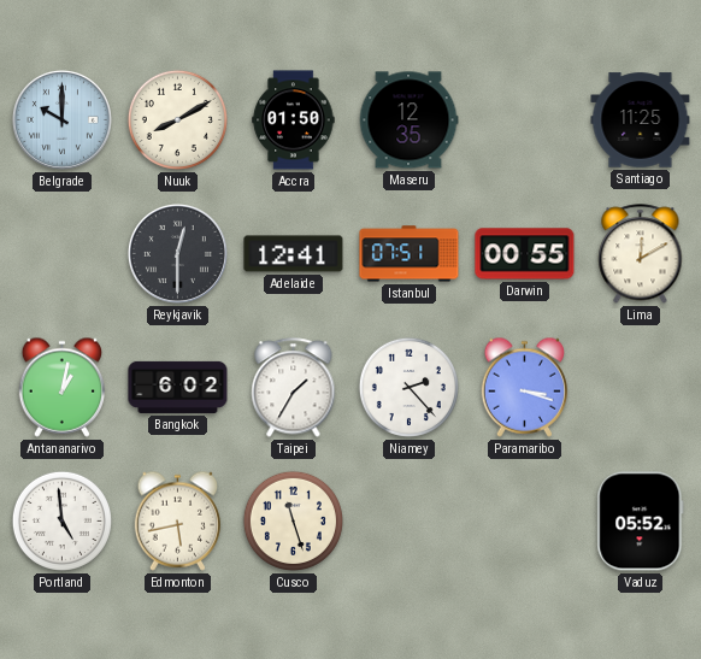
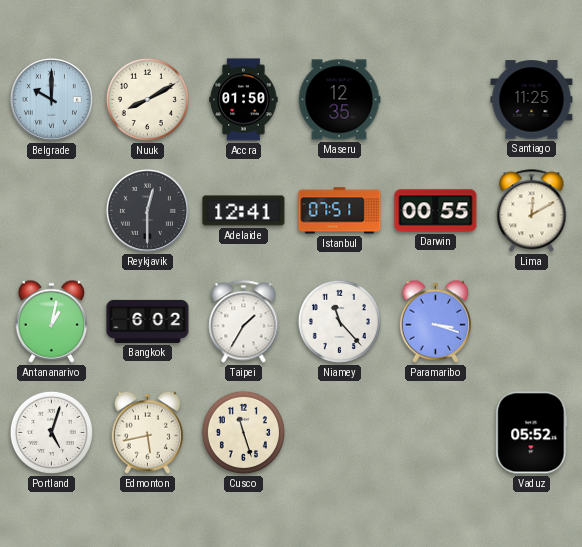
Niamey: 2:23 -> 11:23
Portland: 4:59 -> 5:03
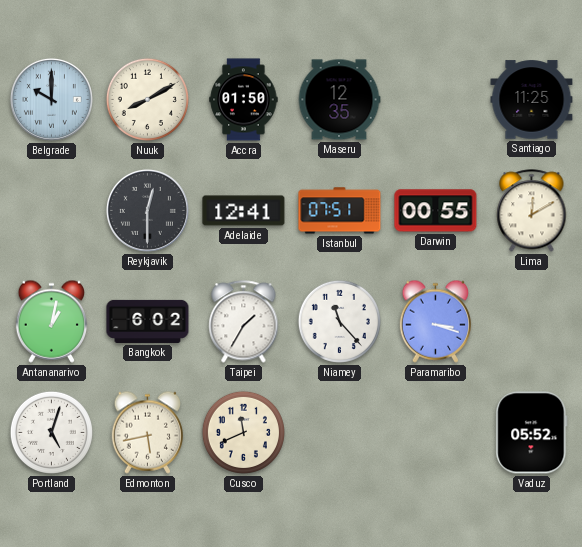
Cusco: 11:27 -> 11:41
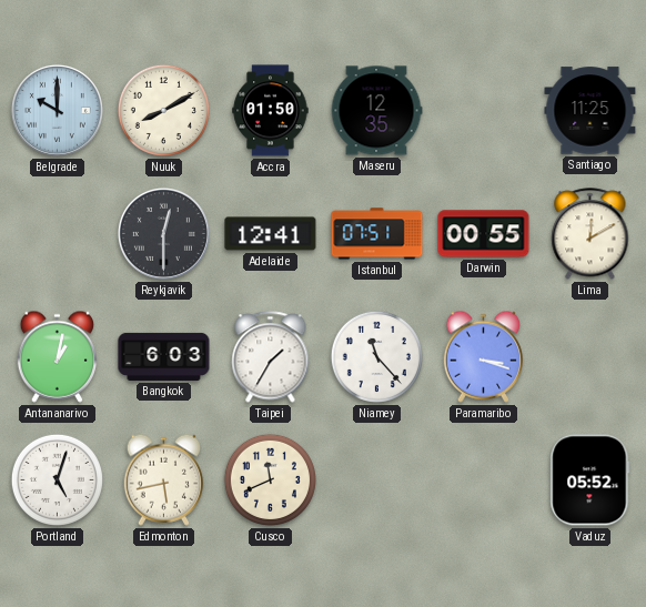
Bangkok: 6:02 -> 6:03
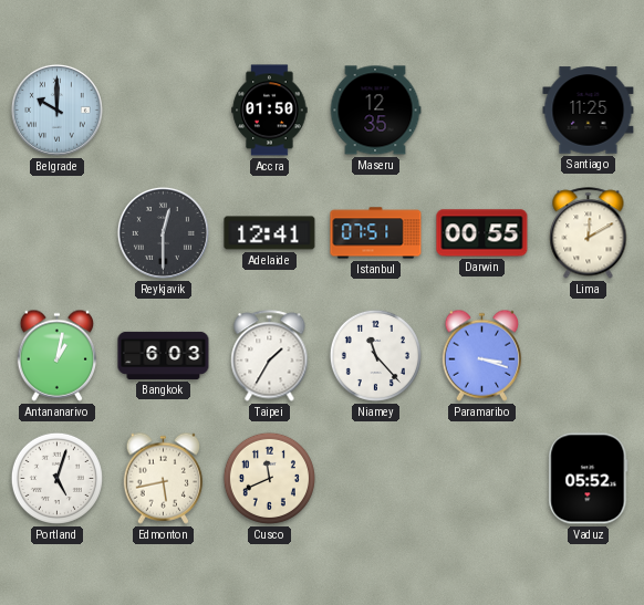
Nuuk: 8:10 -> none
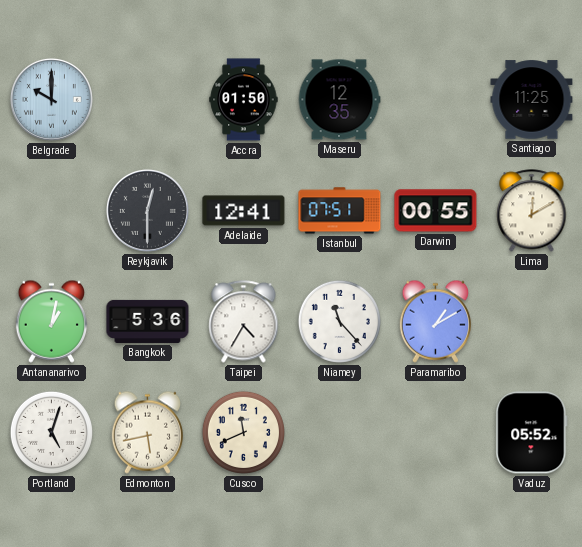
Bangkok: 6:03 -> 5:36
Taipei: 1:35 -> 4:35
Paramaribo: 3:18 -> 1:10
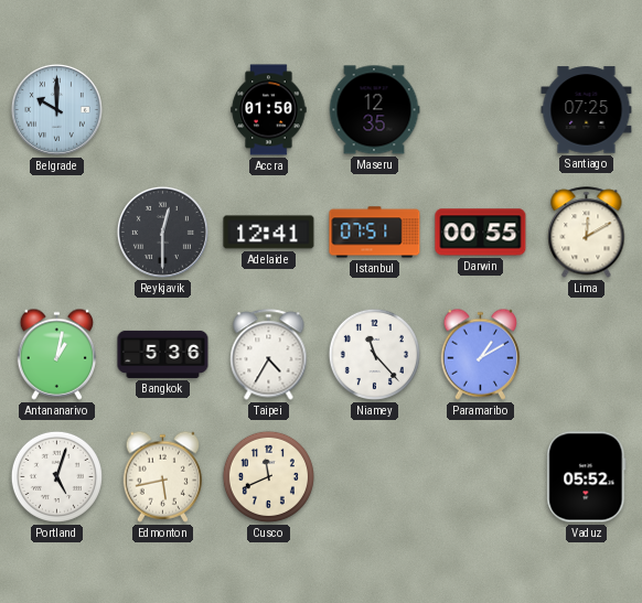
Santiago: 11:25 -> 07:25
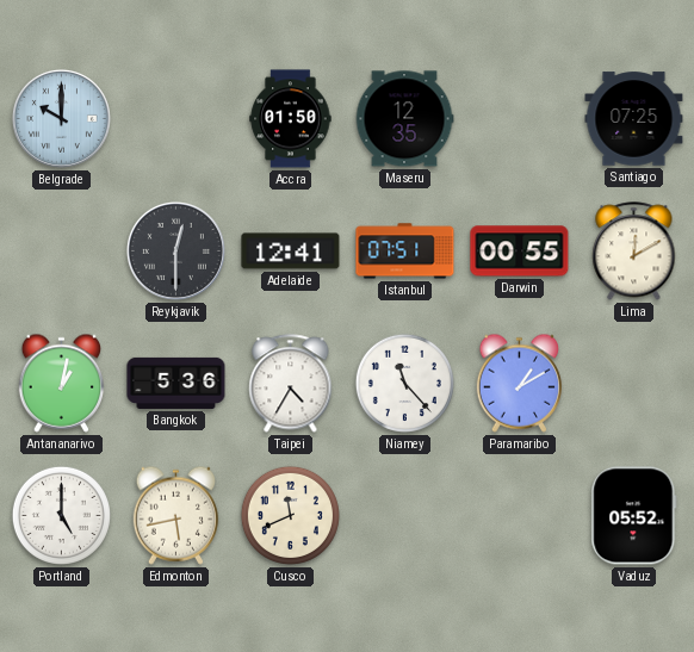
Portland: 5:03 -> 5:00
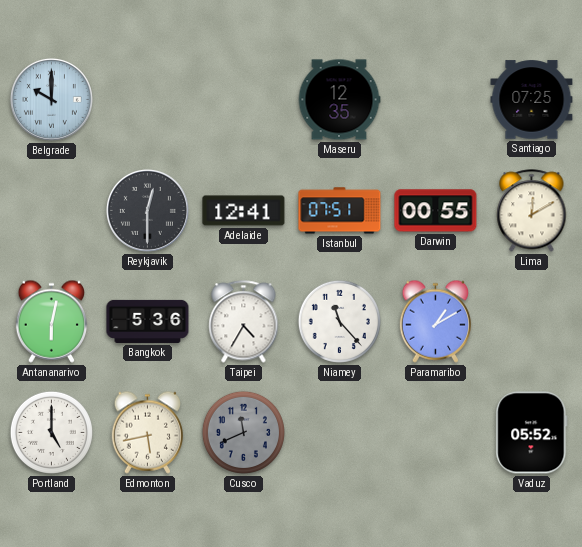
Accra: 01:50 -> none
Antananarivo: 1:02 -> 6:02
Cusco dial: cream -> grey
